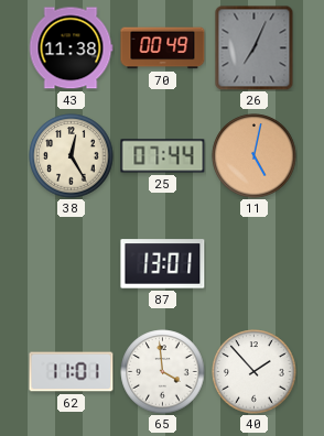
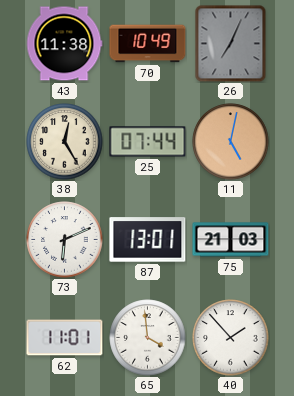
70: 00:49 -> 10:49
73: none -> 6:11
75: none -> 21:03
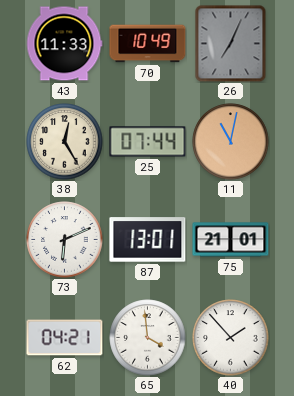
43: 11:38 -> 11:33
11: 5:02 -> 11:02
75: 21:03 -> 21:01
62: 11:01 -> 04:21
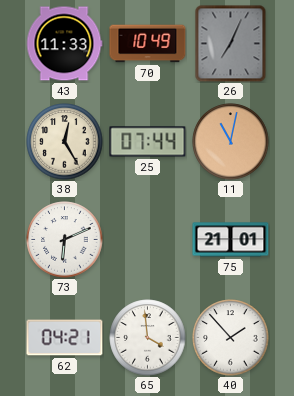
87: 13:01 -> none
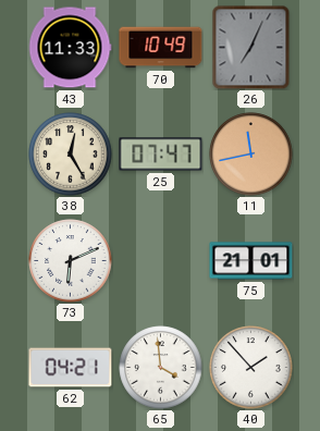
25: 07:44 -> 07:47
11: 11:02 -> 11:43
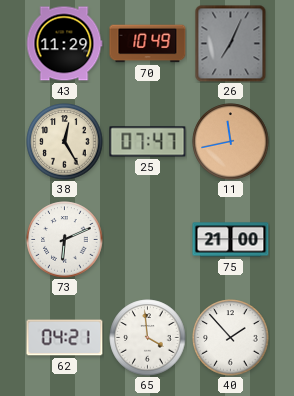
43: 11:33 -> 11:29
75: 21:01 -> 21:00
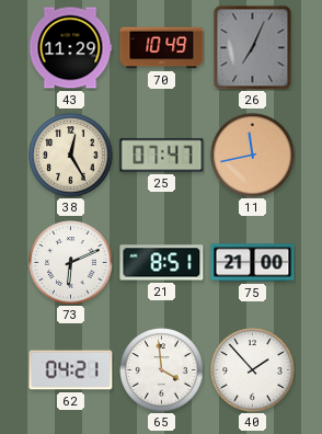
21: none -> 8:51
